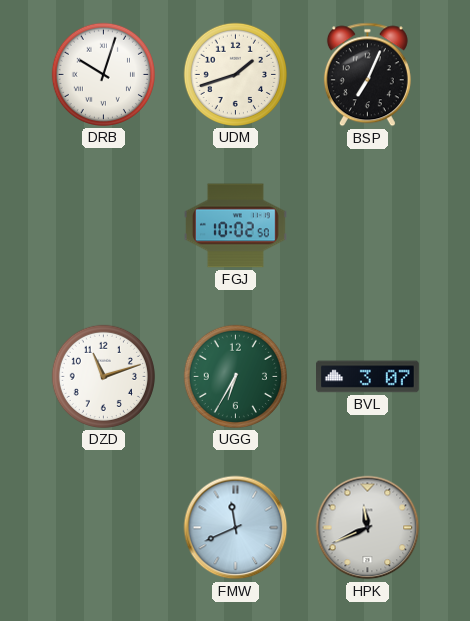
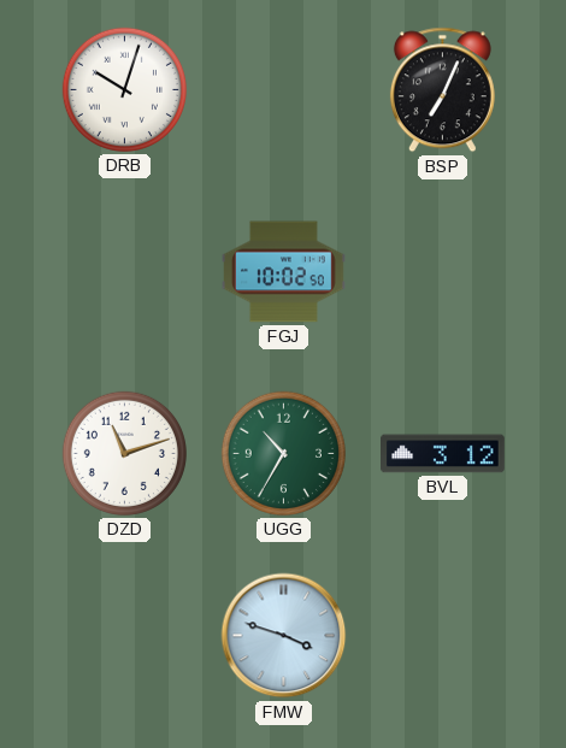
UDM: 1:42 -> none
UGG: 6:35 -> 10:35
BVL: 3:07 -> 3:12
FMW: 11:41 -> 3:48
HPK: 11:41 -> none
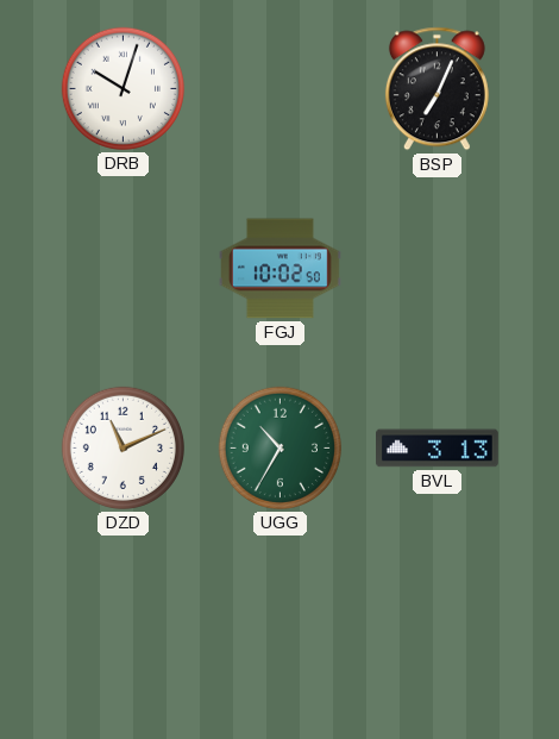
DZD: 11:12 -> 11:11
BVL: 3:12 -> 3:13
FMW: 3:48 -> none
